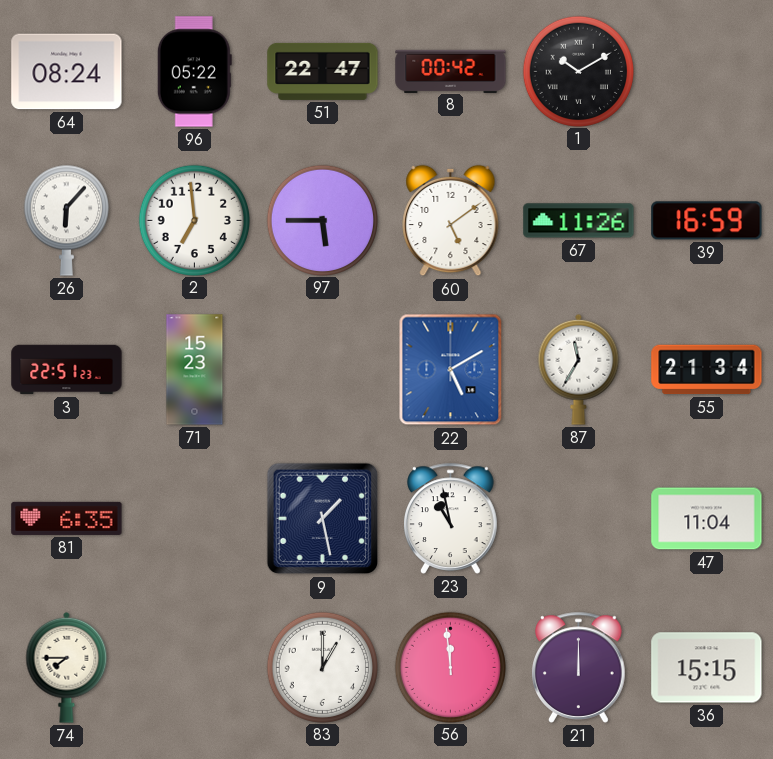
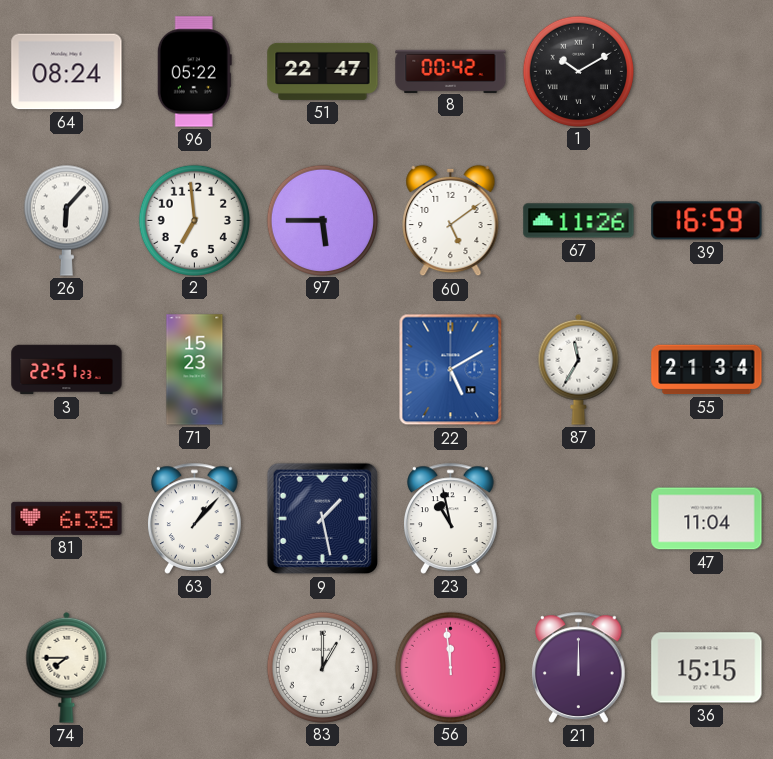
63: none -> 1:07
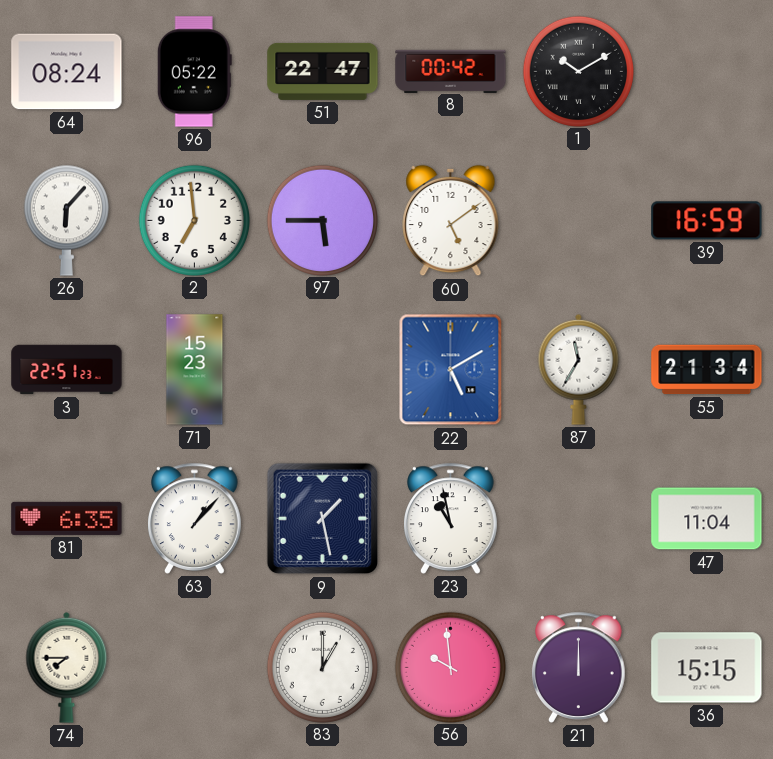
67: 11:26 -> none
56: 11:59 -> 9:59
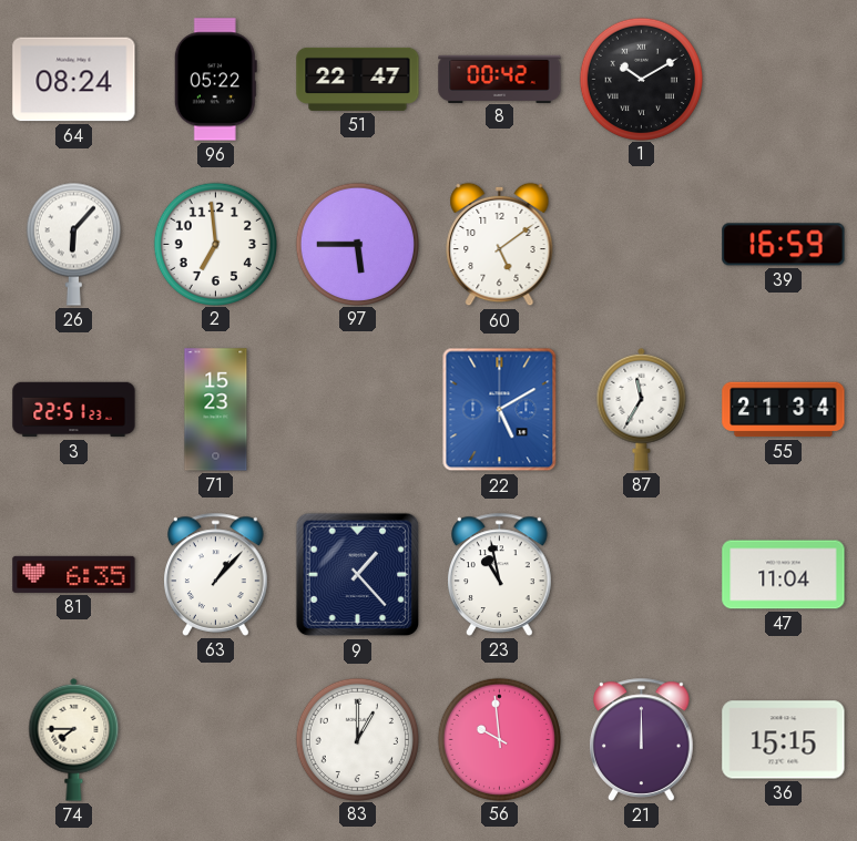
9: 1:28 -> 1:23
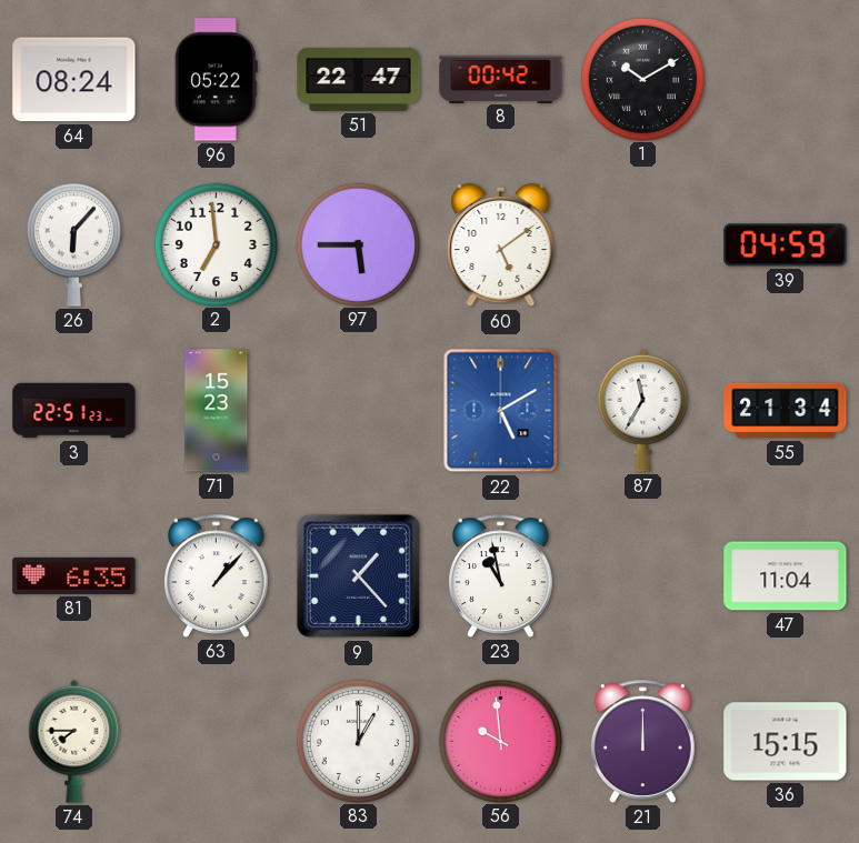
39: 16:59 -> 04:59
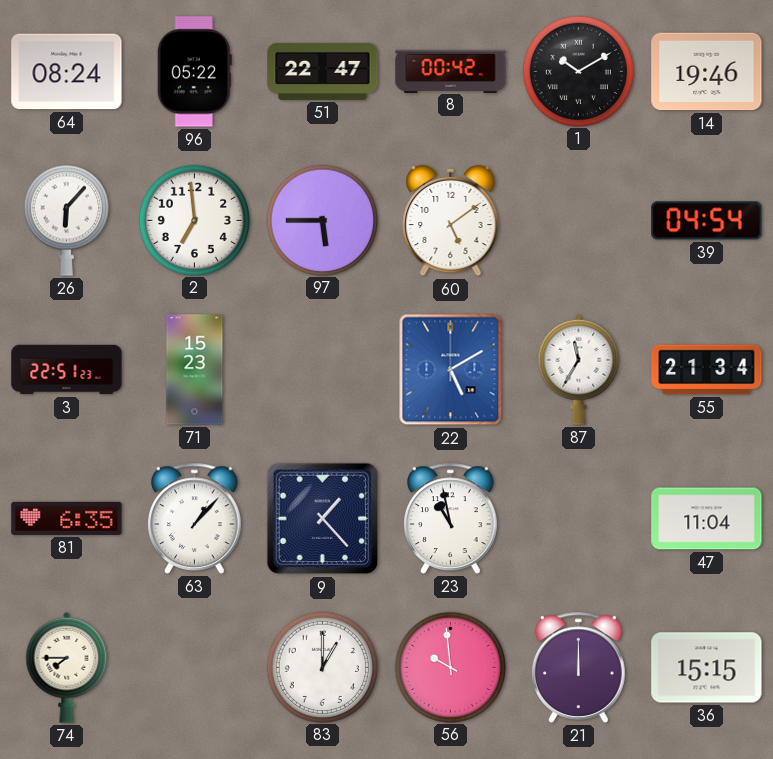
14: none -> 19:46
39: 04:59 -> 04:54
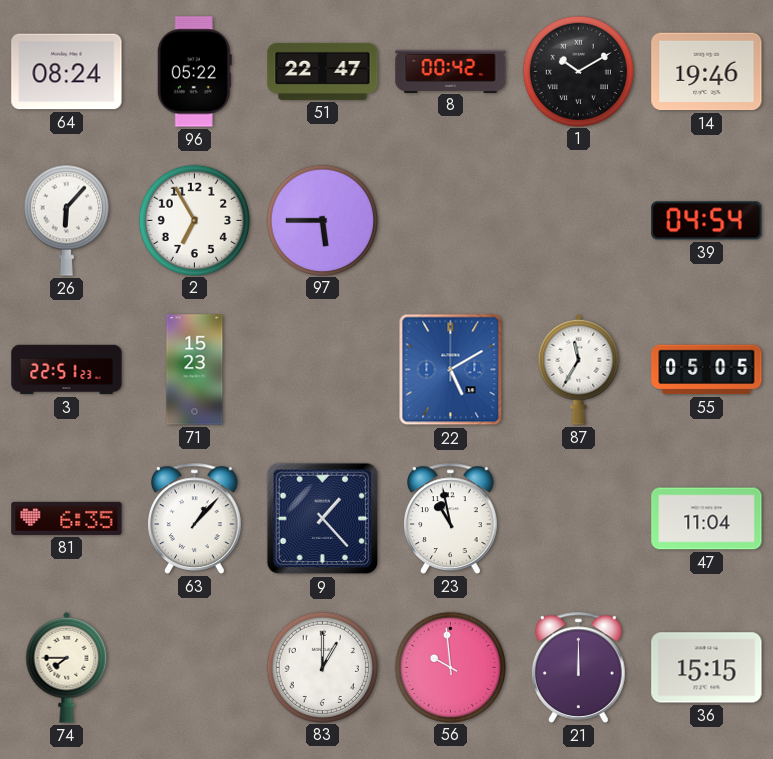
2: 6:59 -> 6:55
60: 5:09 -> none
55: 21:34 -> 05:05
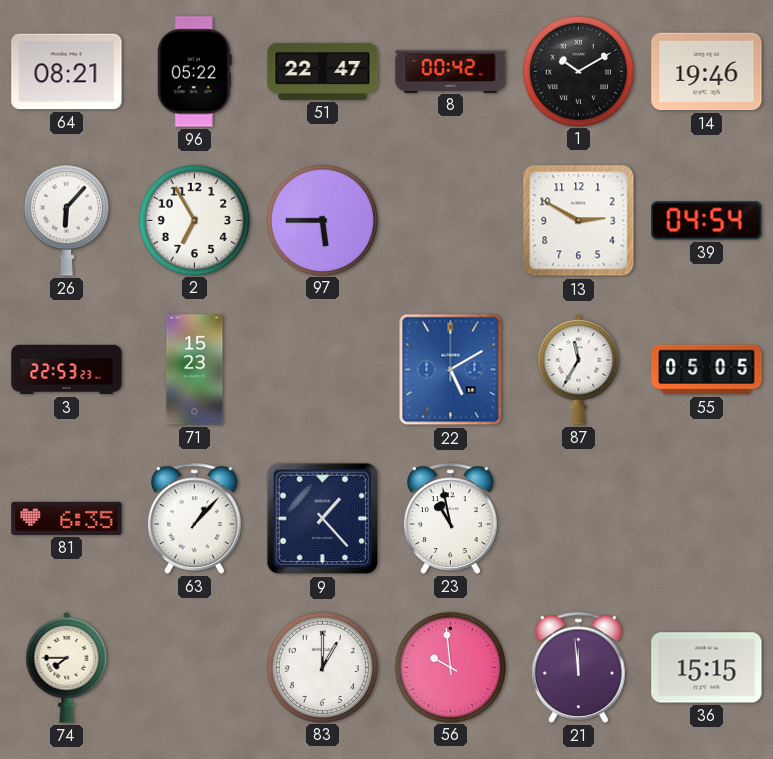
64: 08:24 -> 08:21
13: none -> 2:50
3: 22:51 -> 22:53
47: 11:04 -> none
21: 12:00 -> 11:59
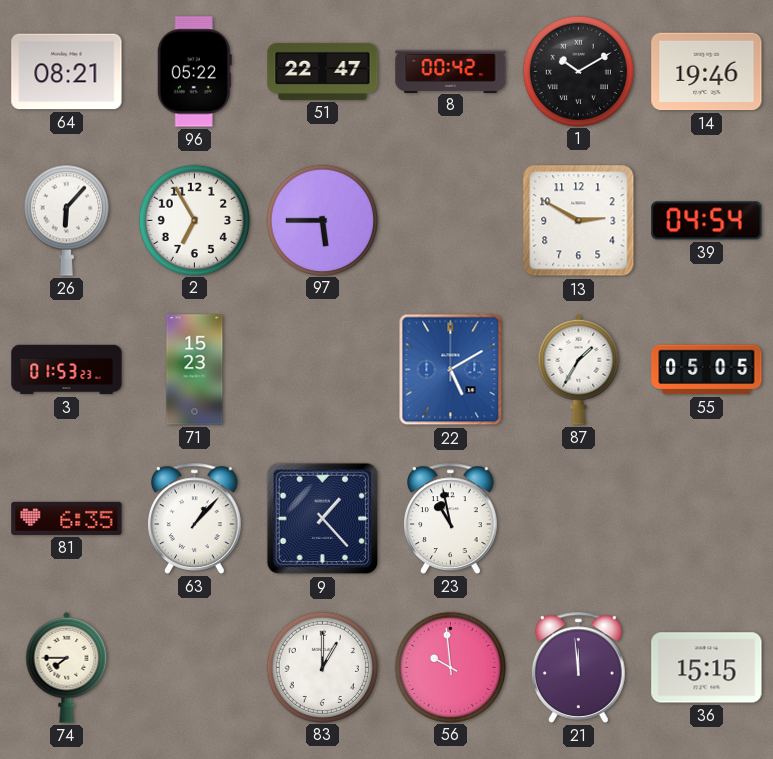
3: 22:53 -> 01:53
87: 11:35 -> 1:35
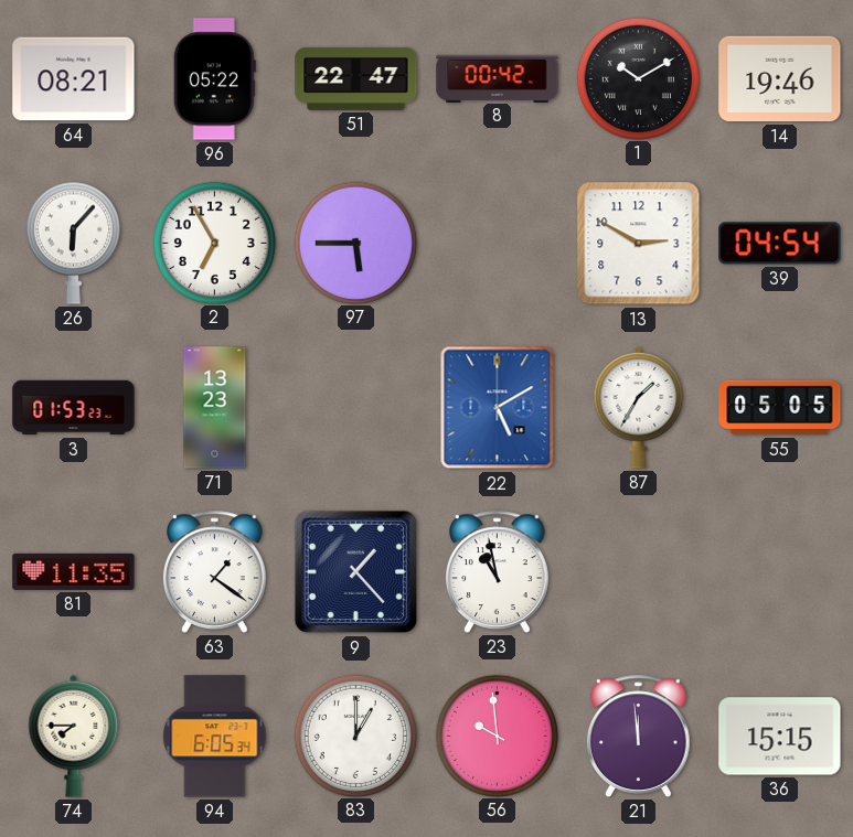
71: 15:23 -> 13:23
81: 6:35 -> 11:35
63: 1:07 -> 1:21
94: none -> 6:05
